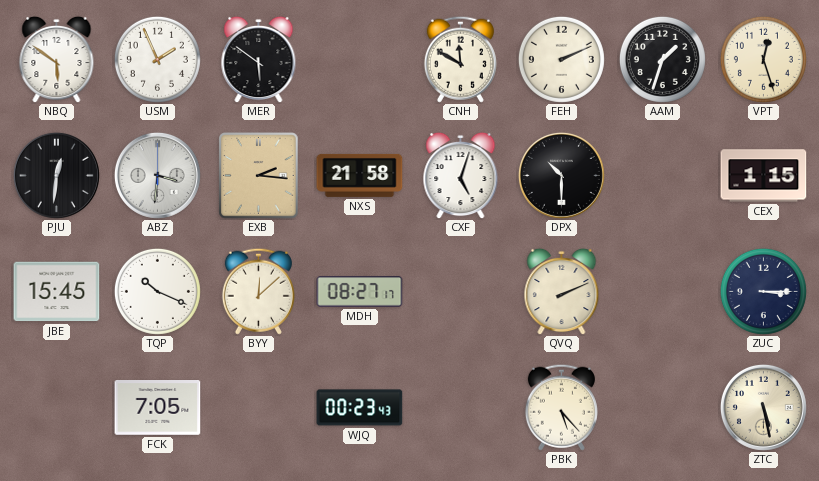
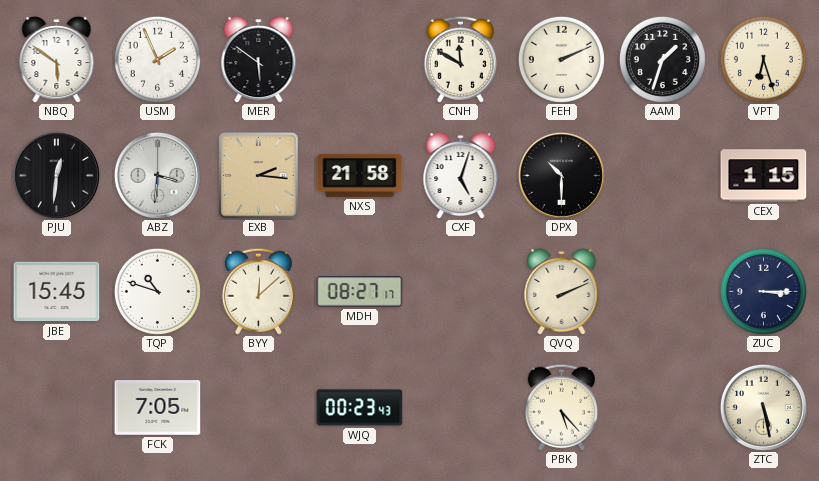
VPT: 12:27 -> 6:27
TQP: 10:19 -> 10:48
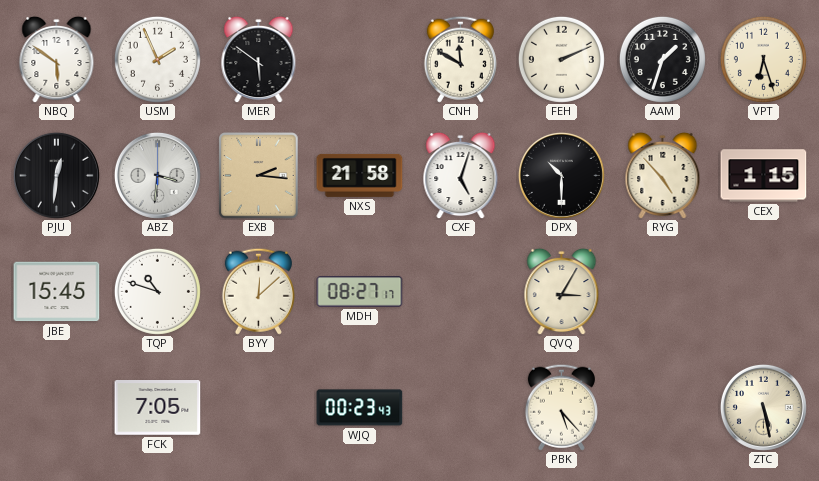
RYG: none -> 4:53
QVQ: 2:11 -> 3:05
ZUC: 3:15 -> none
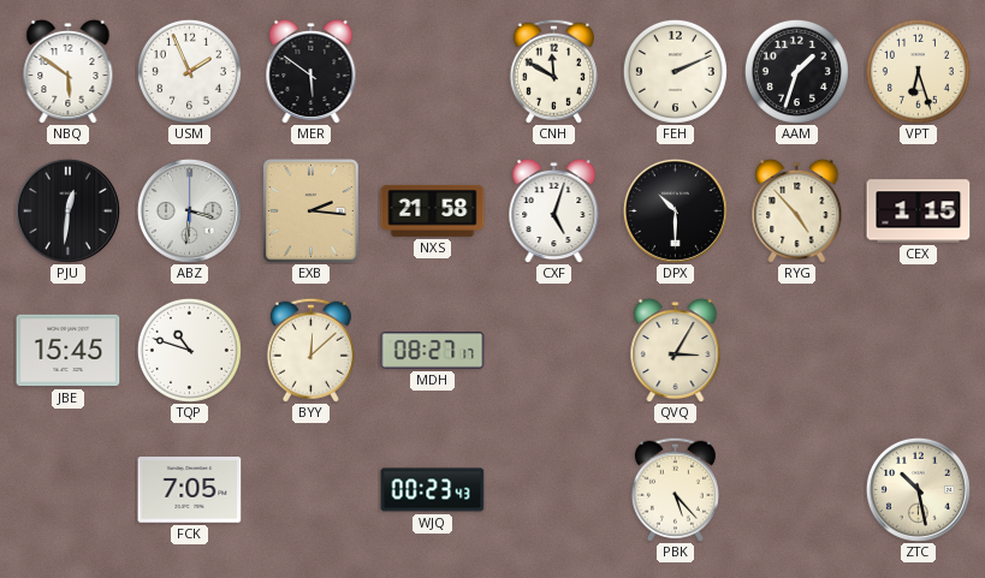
ZTC: 5:28 -> 10:28
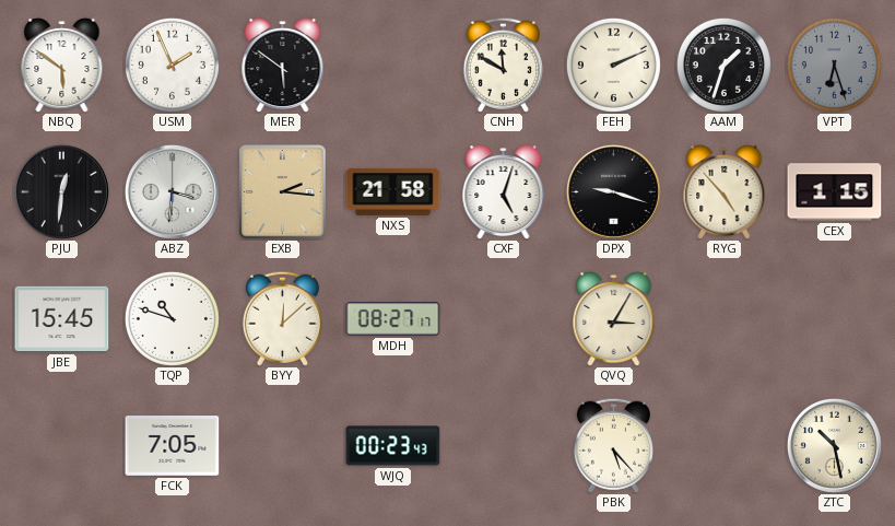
VPT dial: cream -> grey
DPX: 10:30 -> 9:18
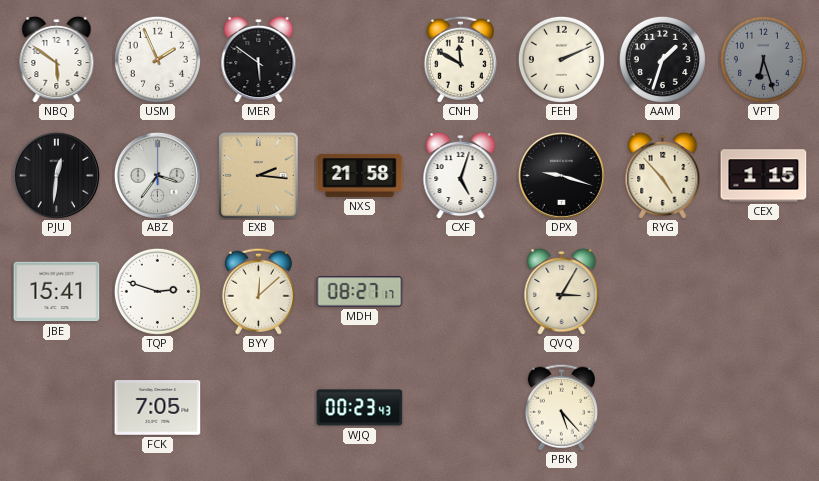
ABZ: 3:31 -> 3:36
JBE: 15:45 -> 15:41
TQP: 10:48 -> 2:48
ZTC: 10:28 -> none
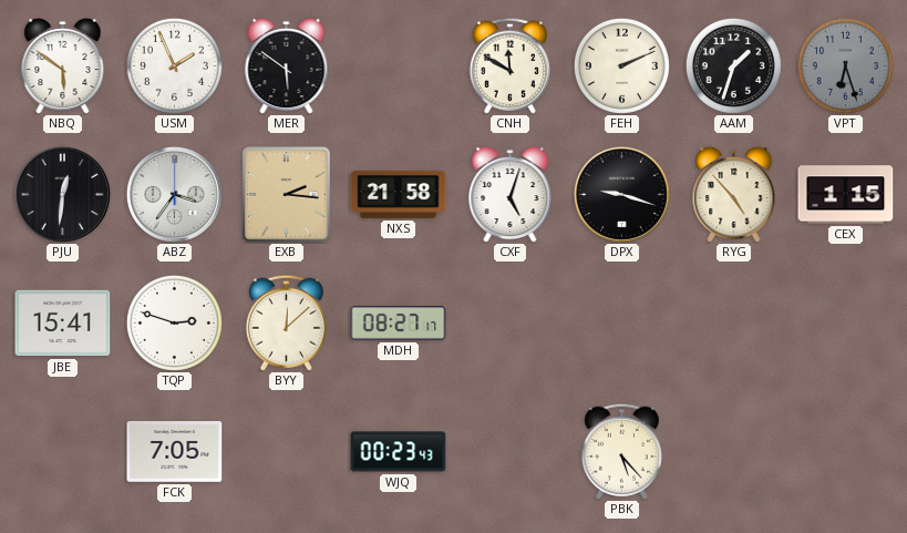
QVQ: 3:05 -> none
